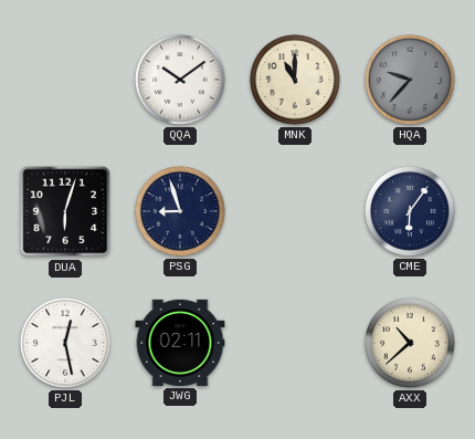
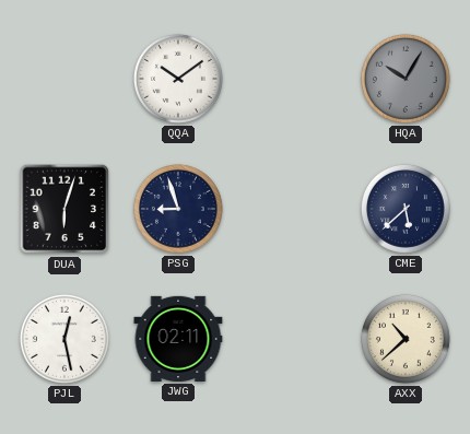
MNK: 11:00 -> none
HQA: 9:37 -> 10:05
CME: 6:06 -> 5:38
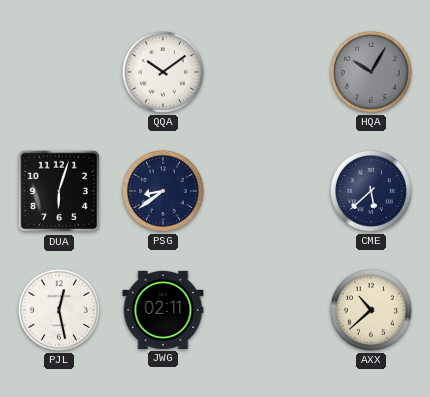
PSG: 8:57 -> 8:39
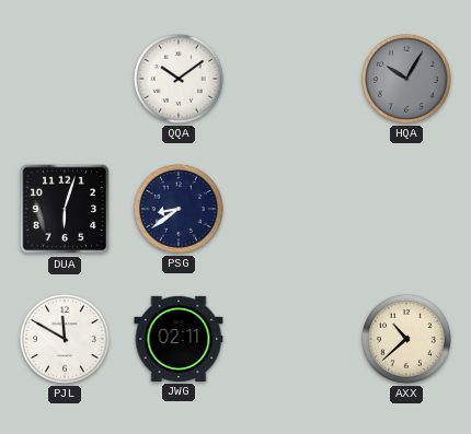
CME: 5:38 -> none
PJL: 12:28 -> 11:50
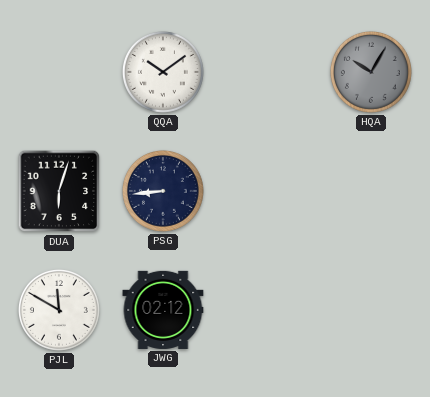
PSG: 8:39 -> 8:44
JWG: 02:11 -> 02:12
AXX: 10:38 -> none
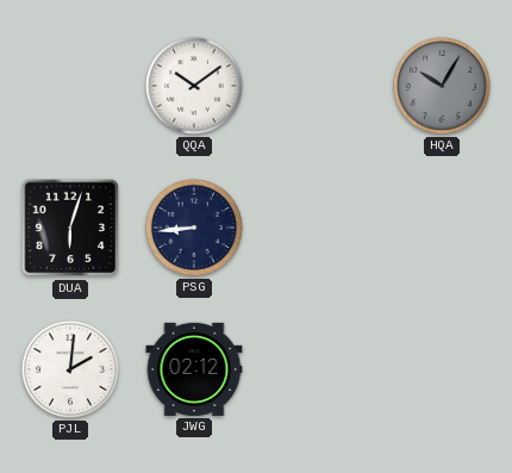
PJL: 11:50 -> 2:01
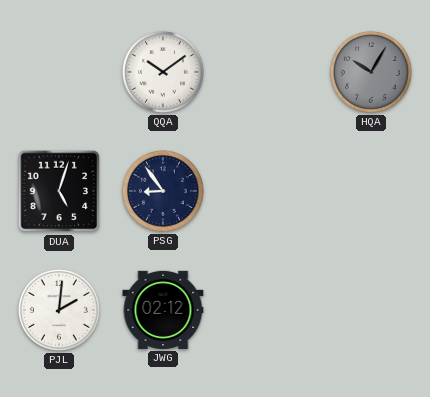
DUA: 6:03 -> 5:03
PSG: 8:44 -> 8:54
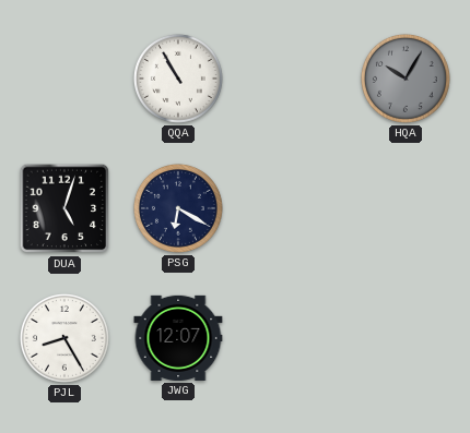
QQA: 10:09 -> 10:55
PSG: 8:54 -> 6:20
PJL: 2:01 -> 8:25
JWG: 02:12 -> 12:07
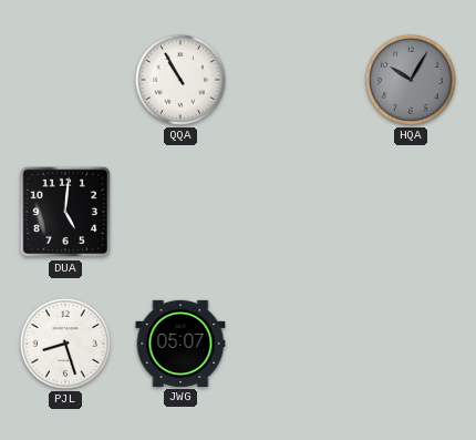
DUA: 5:03 -> 5:01
PSG: 6:20 -> none
PJL: 8:25 -> 8:27
JWG: 12:07 -> 05:07
